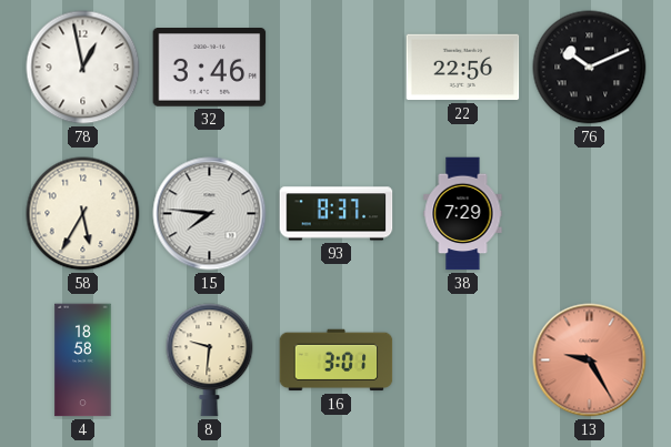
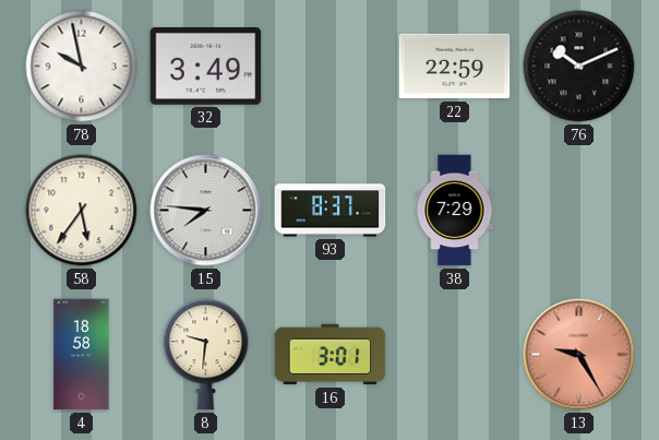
78: 12:58 -> 9:58
32: 3:46 -> 3:49
22: 22:56 -> 22:59
58: 5:35 -> 5:36
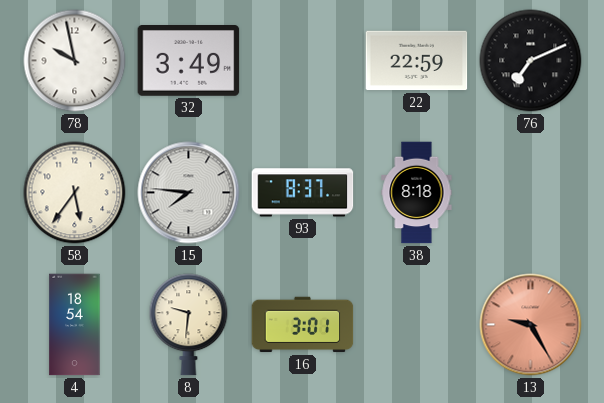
76: 10:11 -> 7:11
38: 7:29 -> 8:18
4: 18:58 -> 18:54
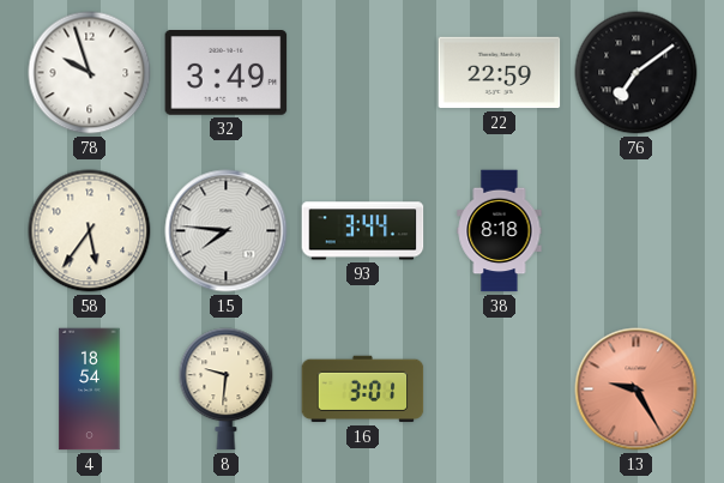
78: 9:58 -> 9:57
76: 7:11 -> 7:09
93: 8:37 -> 3:44
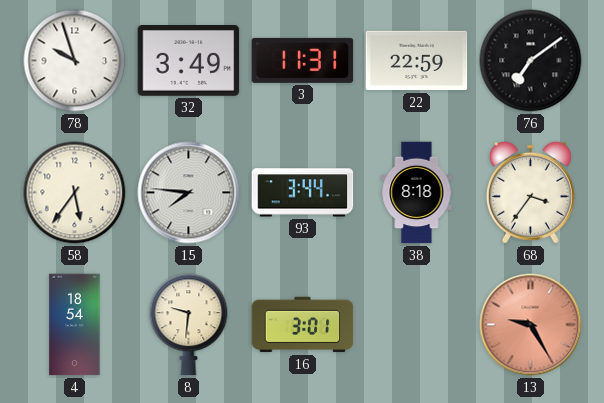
3: none -> 11:31
68: none -> 3:36
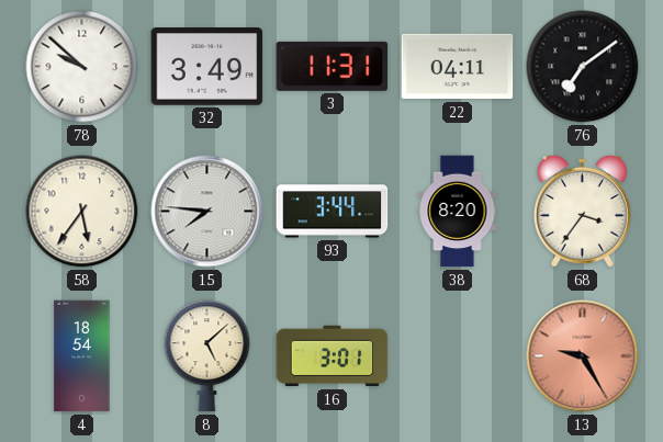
78: 9:57 -> 9:52
22: 22:59 -> 04:11
38: 8:18 -> 8:20
8: 9:31 -> 5:08
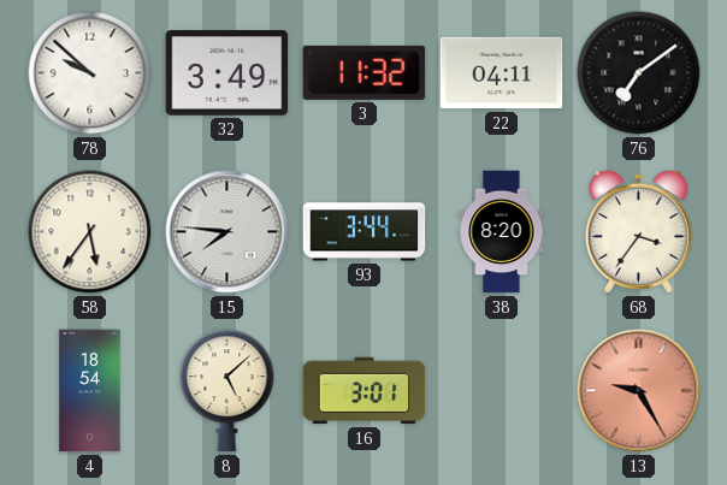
3: 11:31 -> 11:32
